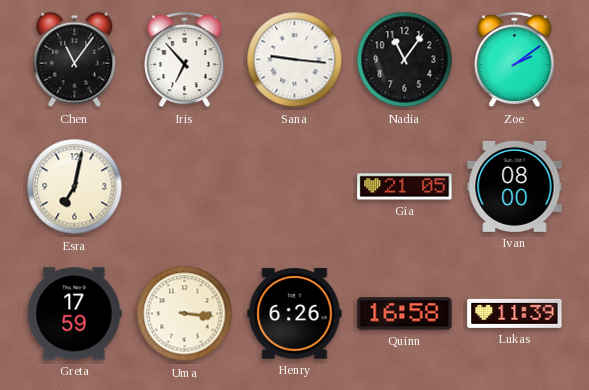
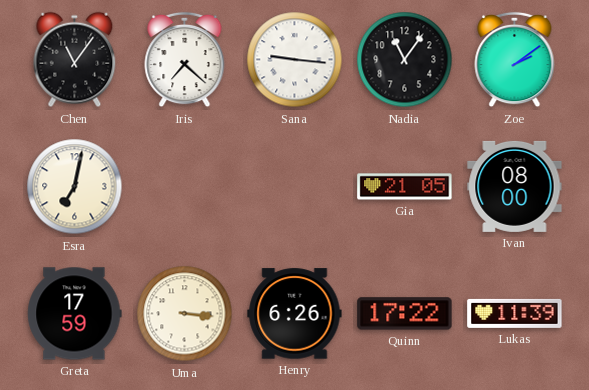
Iris: 6:53 -> 7:22
Quinn: 16:58 -> 17:22
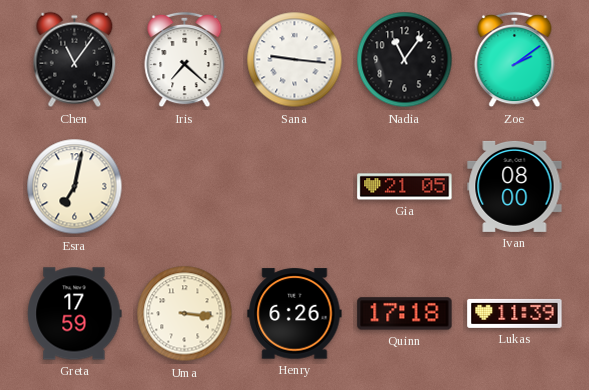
Quinn: 17:22 -> 17:18
